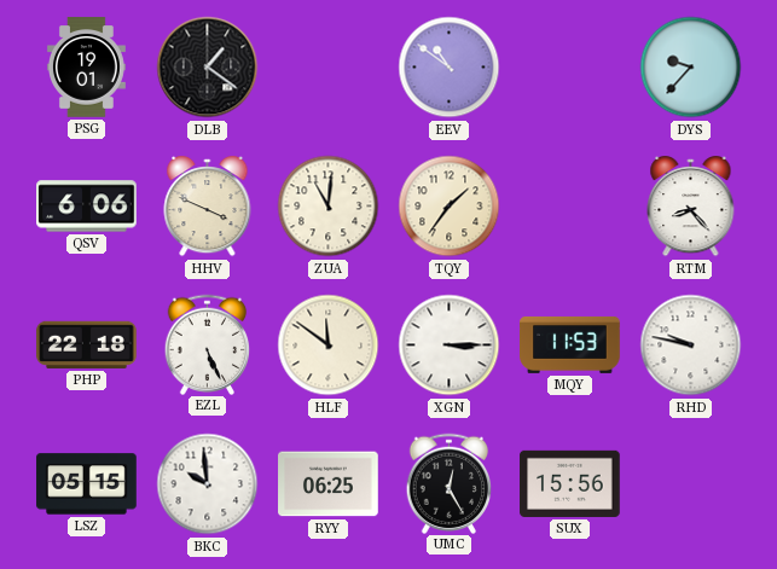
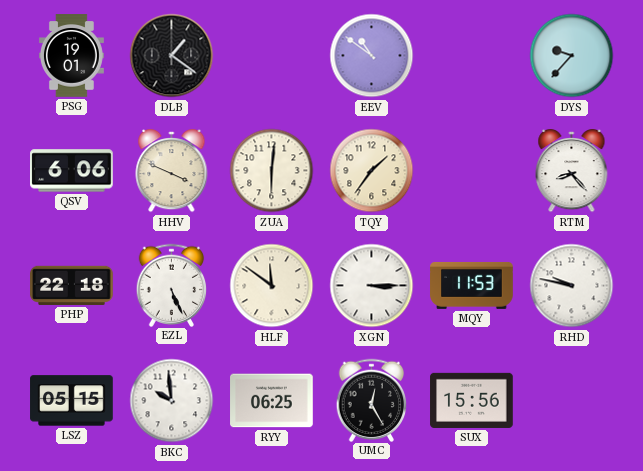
ZUA: 11:01 -> 6:01
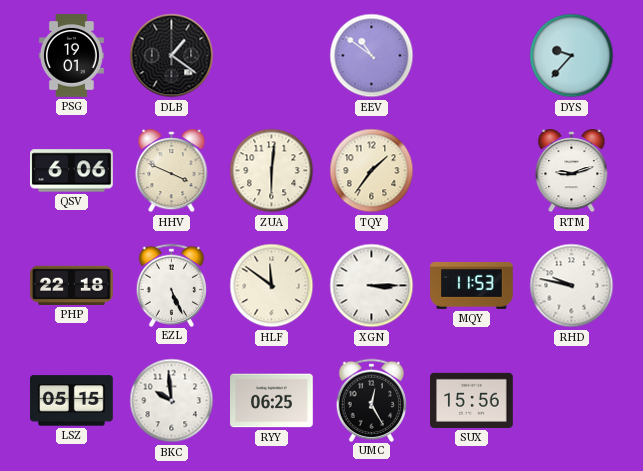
RTM: 8:23 -> 9:12
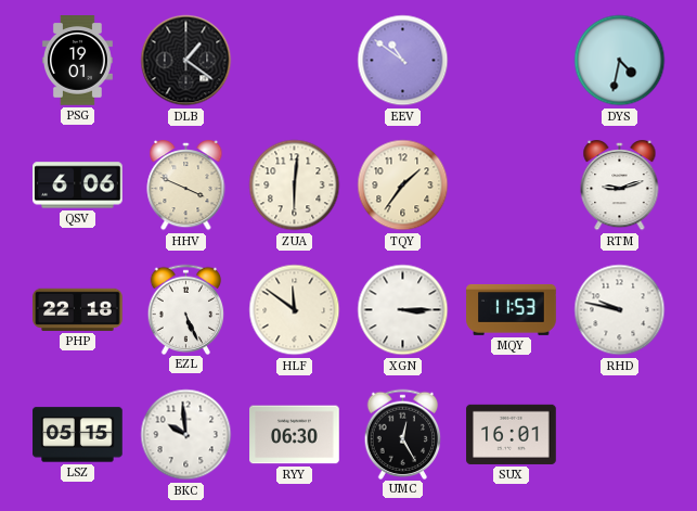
DYS: 9:37 -> 4:32
RYY: 06:25 -> 06:30
SUX: 15:56 -> 16:01
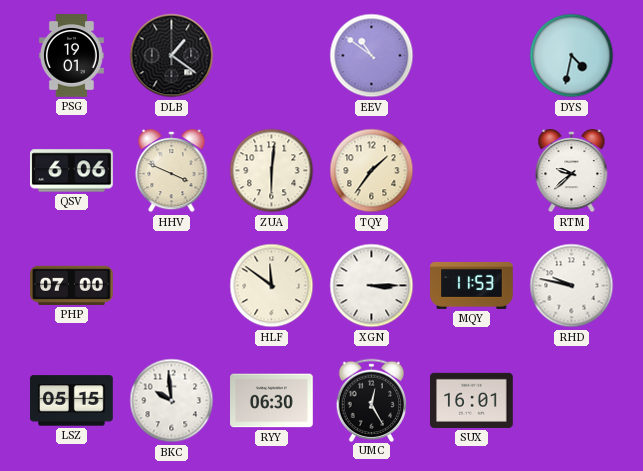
RTM: 9:12 -> 9:38
PHP: 22:18 -> 07:00
EZL: 5:26 -> none
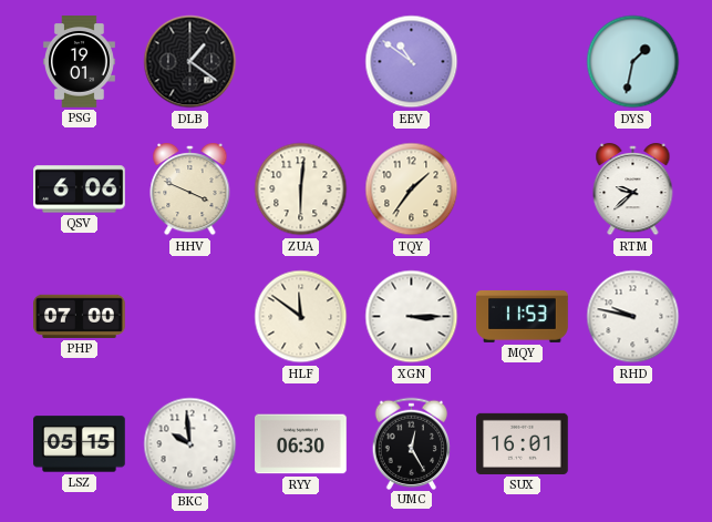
DYS: 4:32 -> 1:32
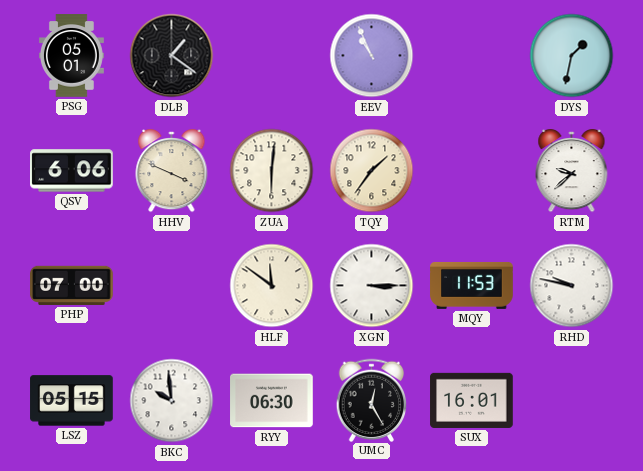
PSG: 19:01 -> 05:01
EEV: 10:51 -> 10:56
